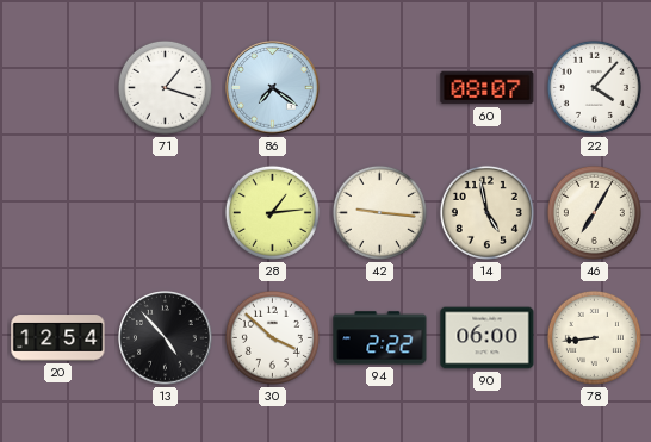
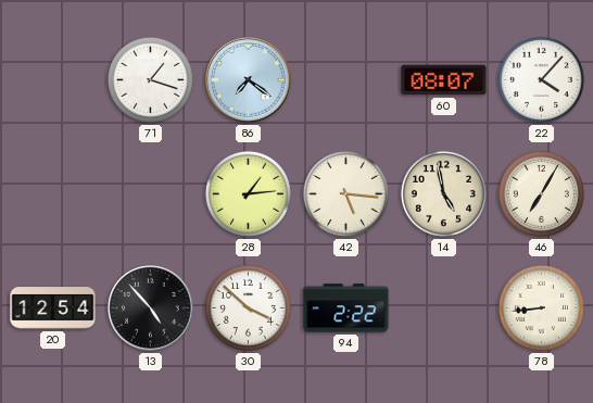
42: 9:16 -> 5:16
90: 06:00 -> none
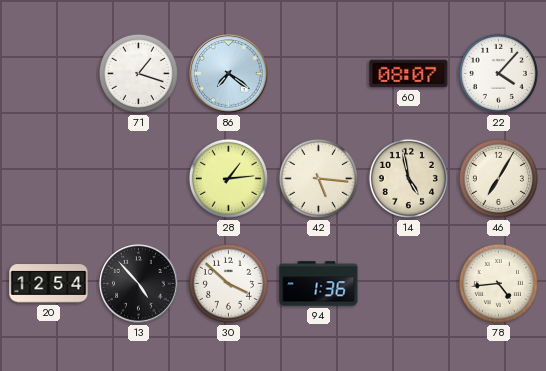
94: 2:22 -> 1:36
78: 8:44 -> 4:44
